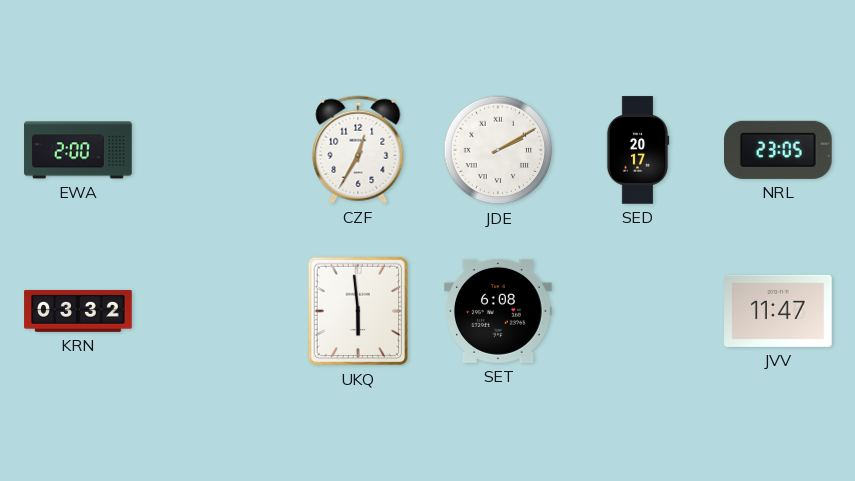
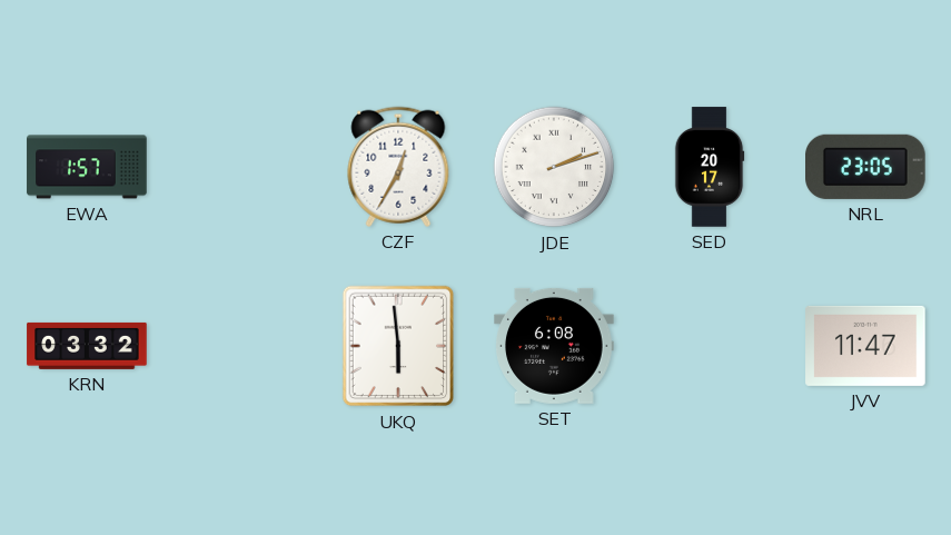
EWA: 2:00 -> 1:57
JDE: 2:10 -> 2:12
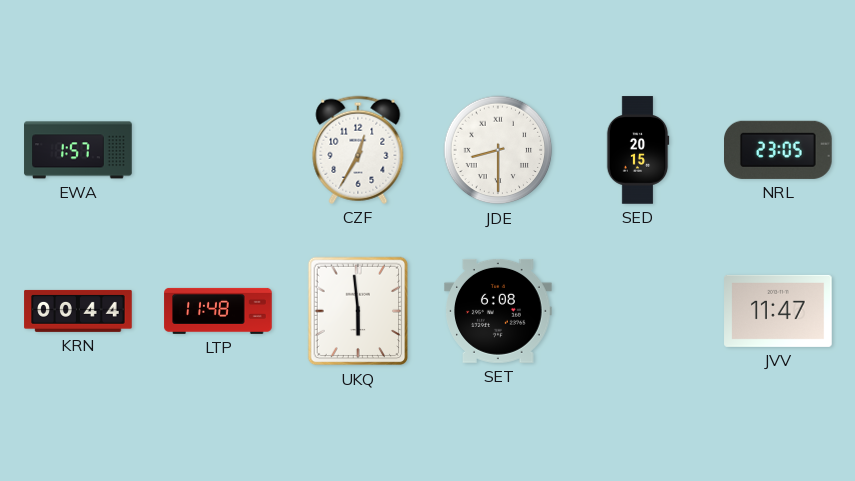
JDE: 2:12 -> 8:30
SED: 20:17 -> 20:15
KRN: 03:32 -> 00:44
LTP: none -> 11:48
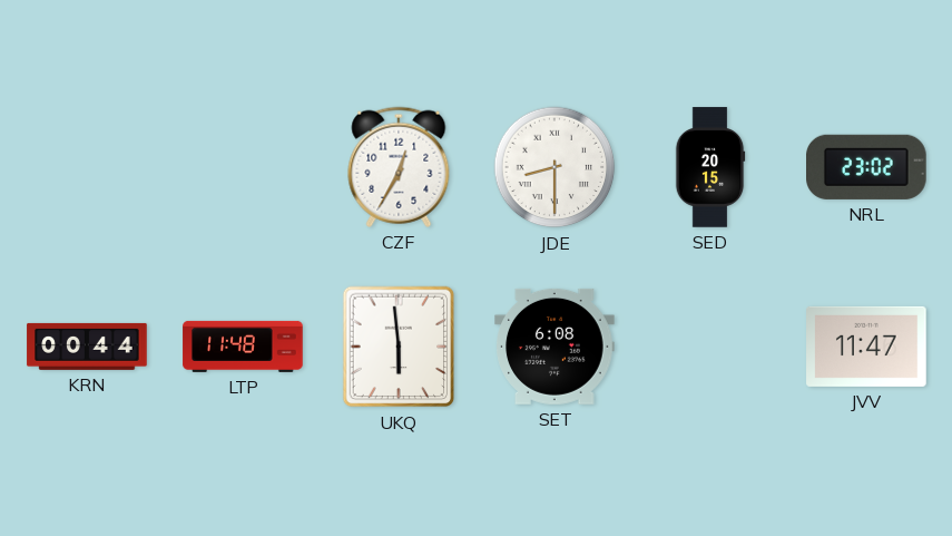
EWA: 1:57 -> none
NRL: 23:05 -> 23:02
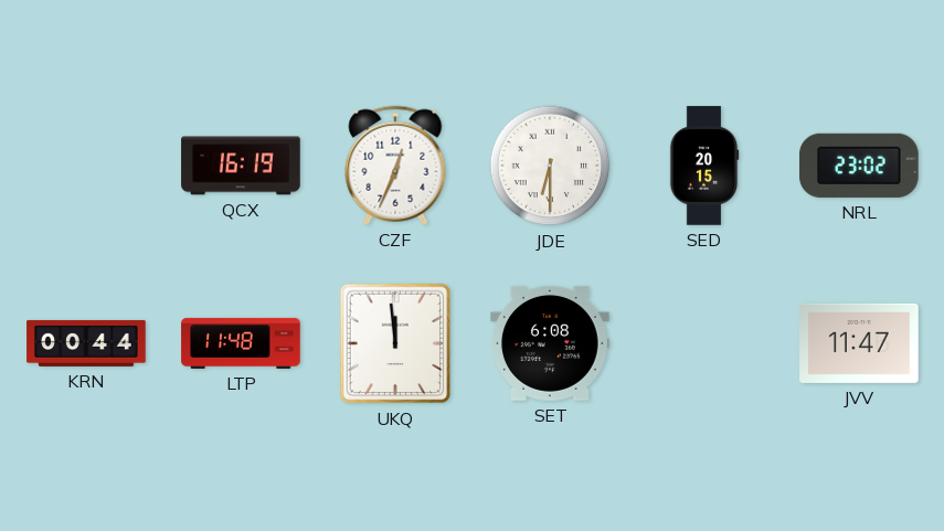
QCX: none -> 16:19
CZF: 12:35 -> 12:34
JDE: 8:30 -> 6:30
UKQ: 5:59 -> 11:59
